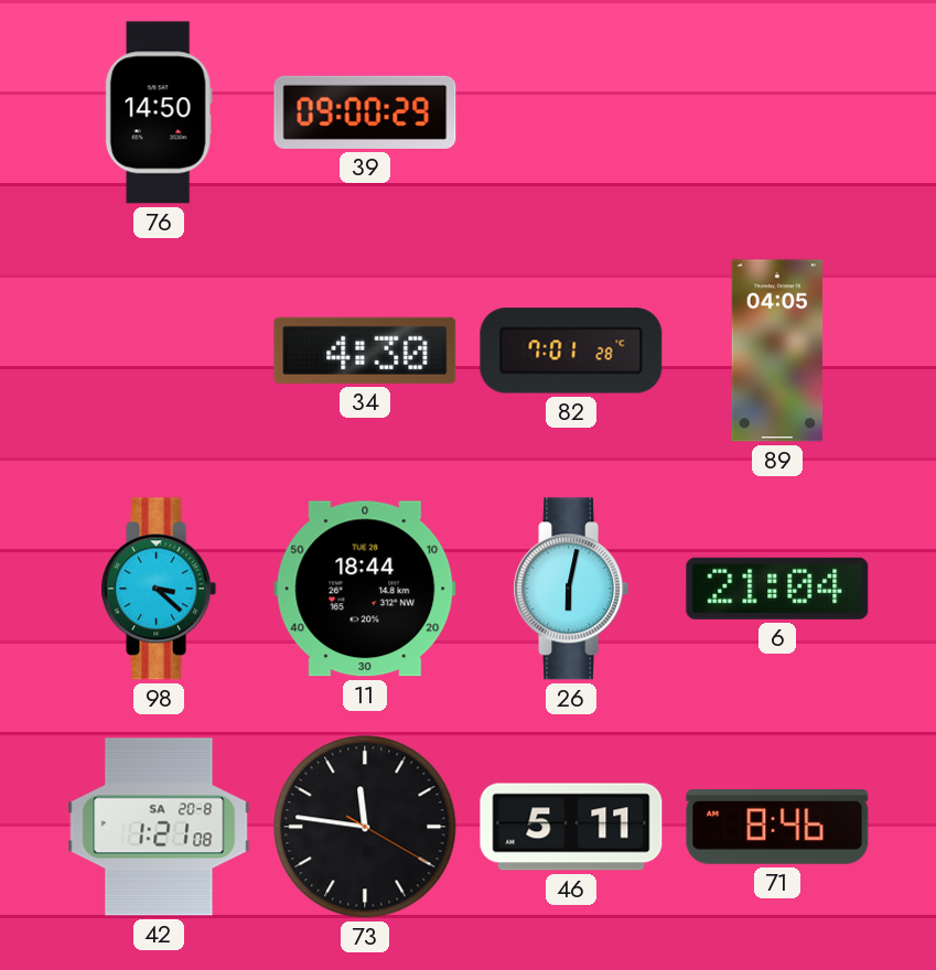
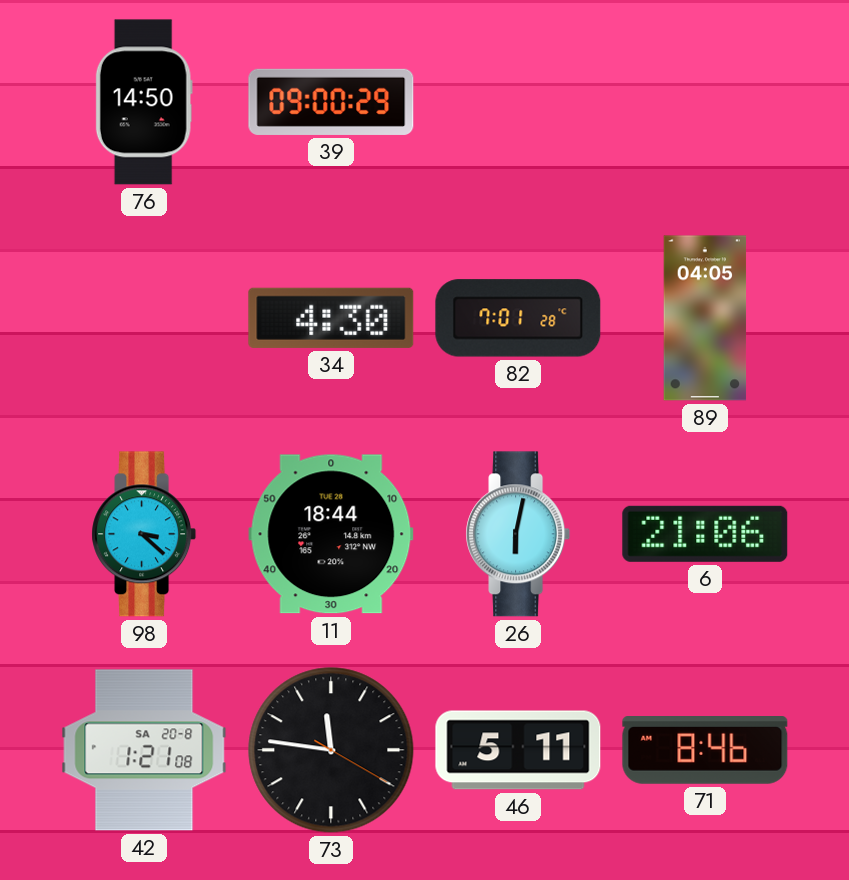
6: 21:04 -> 21:06
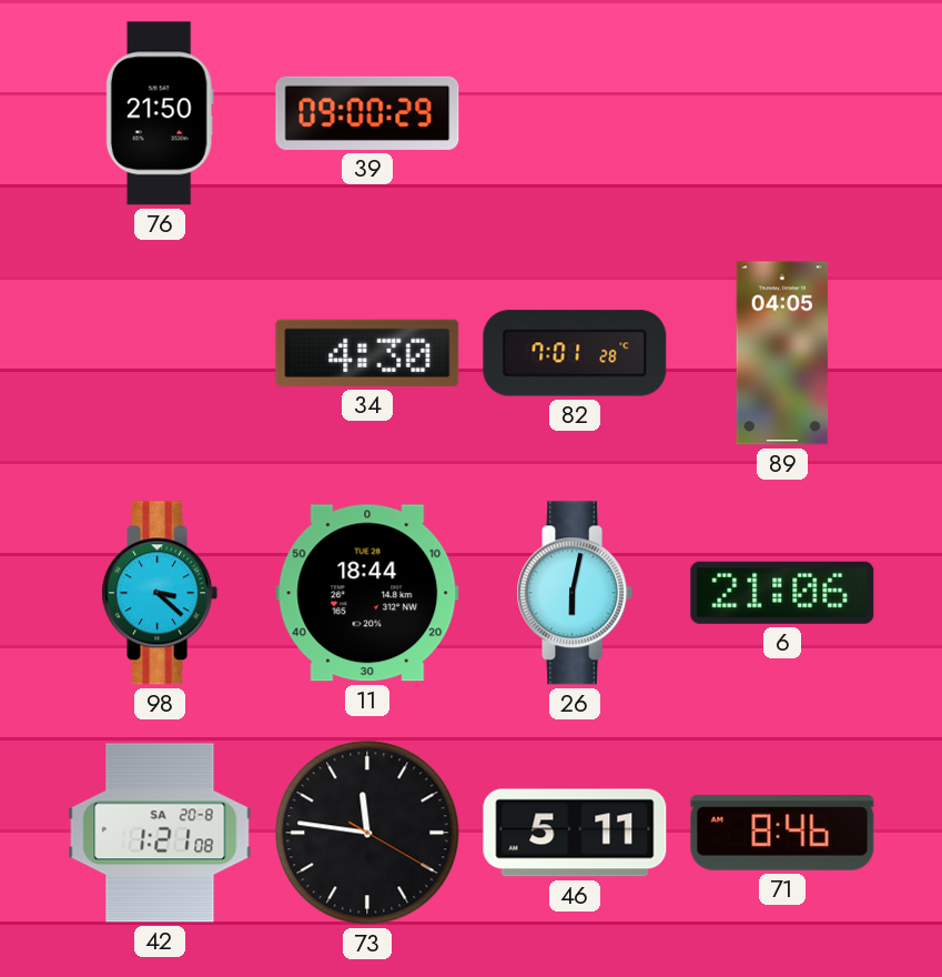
76: 14:50 -> 21:50
